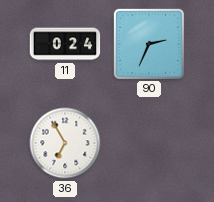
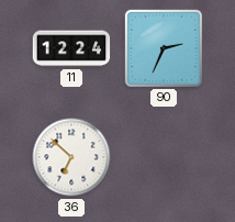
11: 0:24 -> 12:24
36: 6:55 -> 6:52
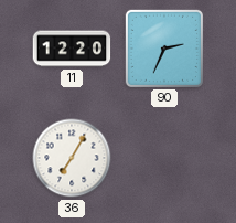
11: 12:24 -> 12:20
36: 6:52 -> 7:05
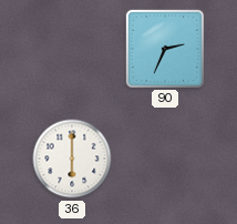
11: 12:20 -> none
36: 7:05 -> 6:00
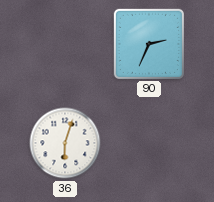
36: 6:00 -> 6:03
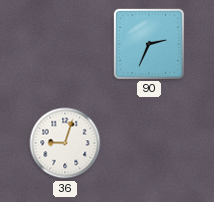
36: 6:03 -> 9:03
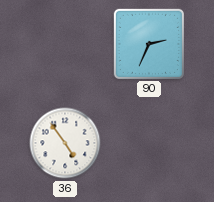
36: 9:03 -> 4:54
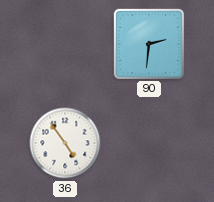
90: 2:34 -> 2:31
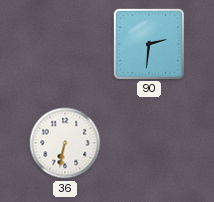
36: 4:54 -> 6:32
